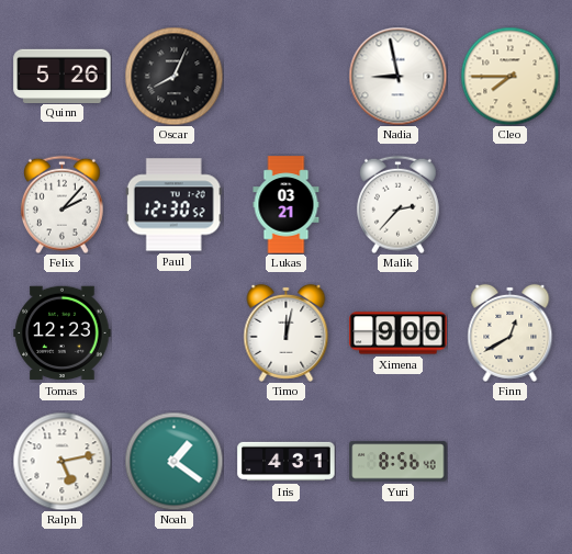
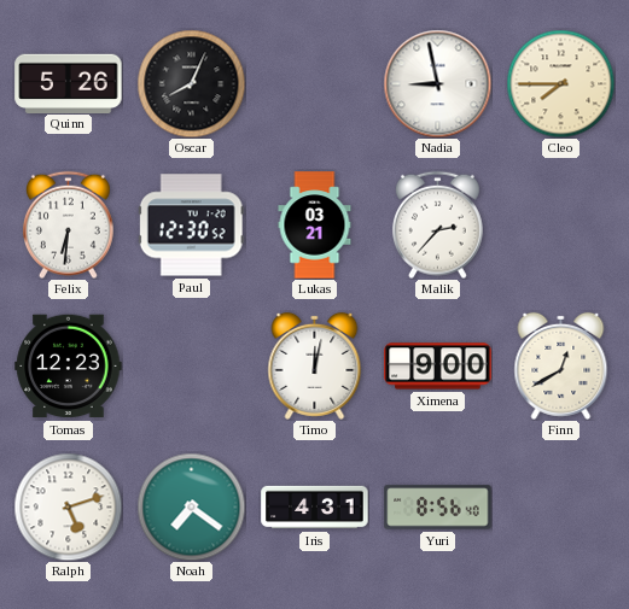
Felix: 2:07 -> 6:31
Ralph: 5:13 -> 5:12
Noah: 1:21 -> 7:21
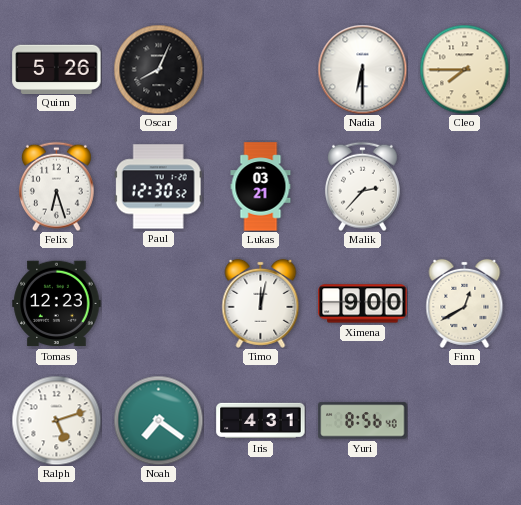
Nadia: 8:58 -> 6:30
Felix: 6:31 -> 6:27
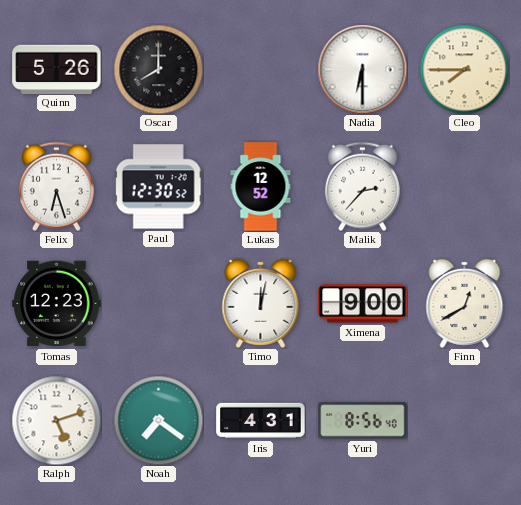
Oscar: 8:04 -> 8:00
Lukas: 03:21 -> 12:52
